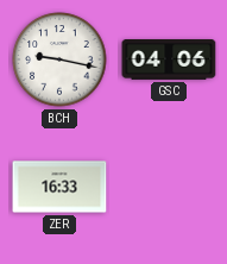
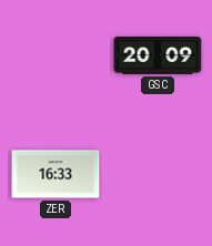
BCH: 9:17 -> none
GSC: 04:06 -> 20:09
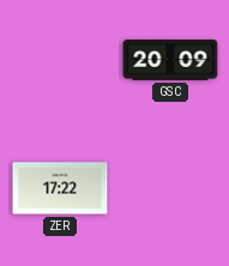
ZER: 16:33 -> 17:22
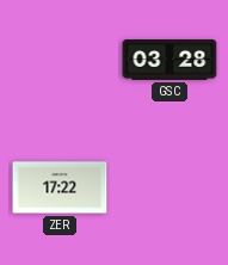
GSC: 20:09 -> 03:28
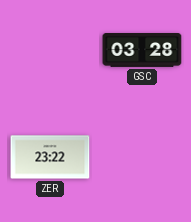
ZER: 17:22 -> 23:22
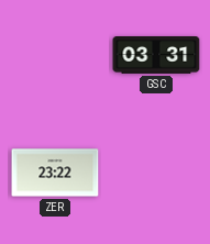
GSC: 03:28 -> 03:31
